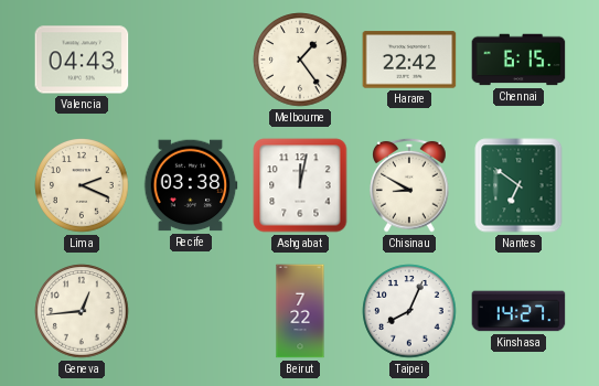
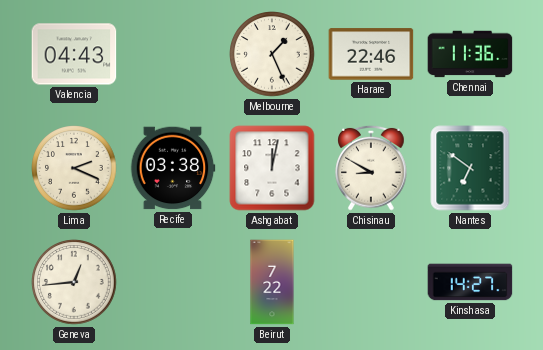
Melbourne: 1:24 -> 1:26
Harare: 22:42 -> 22:46
Chennai: 6:15 -> 11:36
Taipei: 8:04 -> none
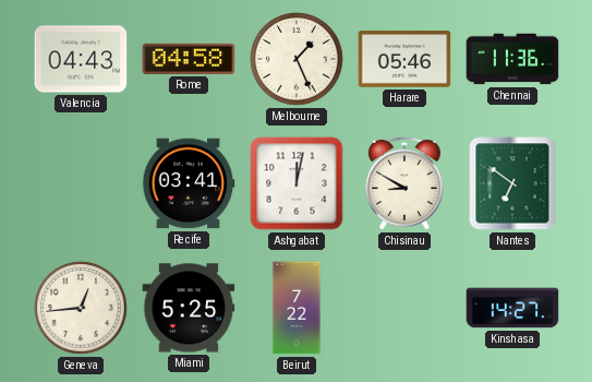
Rome: none -> 04:58
Harare: 22:46 -> 05:46
Lima: 2:19 -> none
Recife: 03:38 -> 03:41
Miami: none -> 5:25
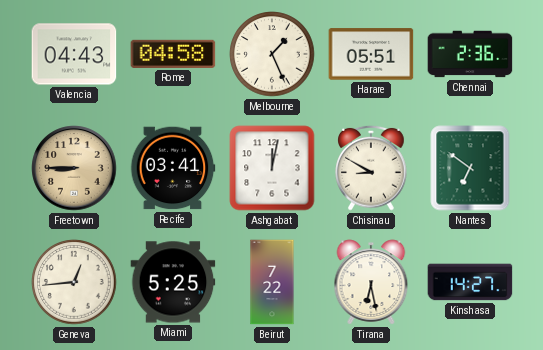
Harare: 05:46 -> 05:51
Chennai: 11:36 -> 2:36
Freetown: none -> 8:45
Tirana: none -> 6:28
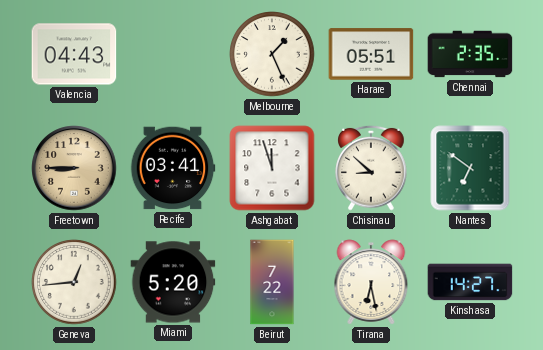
Rome: 04:58 -> none
Chennai: 2:36 -> 2:35
Ashgabat: 12:02 -> 11:57
Chisinau: 8:50 -> 8:52
Miami: 5:25 -> 5:20
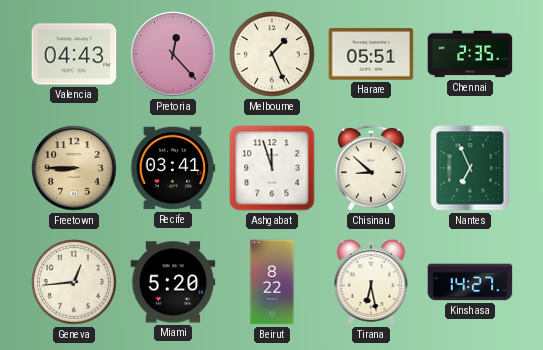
Pretoria: none -> 12:23
Nantes: 6:51 -> 6:56
Beirut: 7:22 -> 8:22
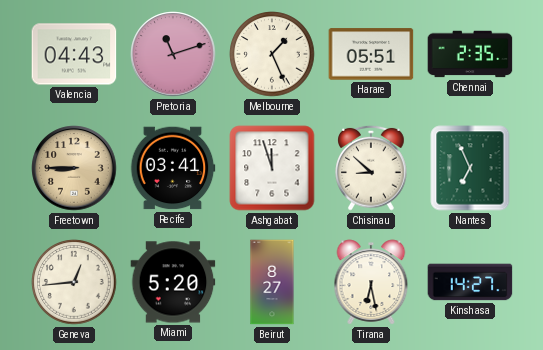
Pretoria: 12:23 -> 11:12
Beirut: 8:22 -> 8:27
